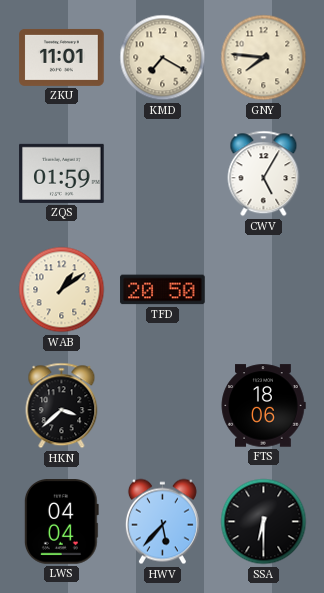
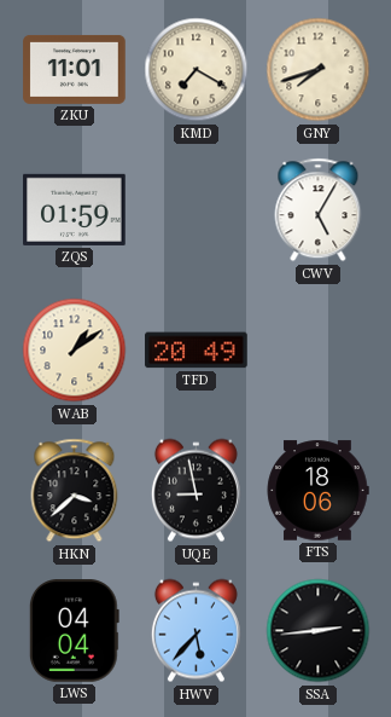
GNY: 7:46 -> 7:42
TFD: 20:50 -> 20:49
UQE: none -> 8:58
SSA: 6:30 -> 2:44
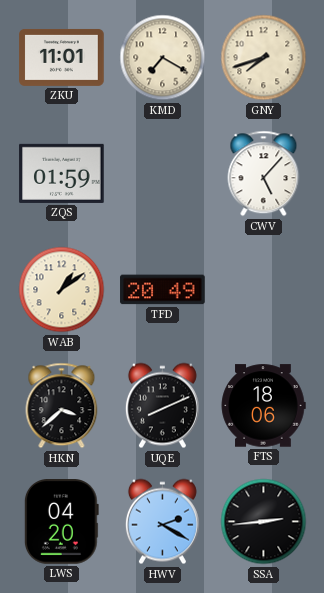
CWV: 5:05 -> 5:07
UQE: 8:58 -> 8:11
LWS: 04:04 -> 04:20
HWV: 5:37 -> 2:20
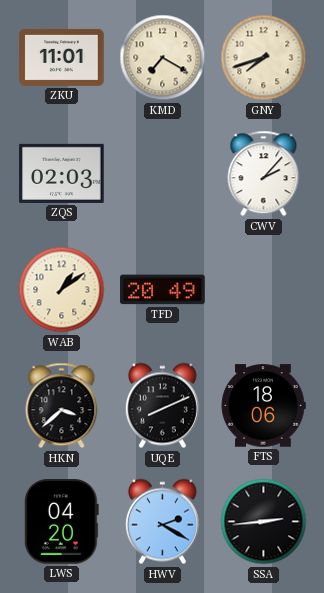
ZQS: 01:59 -> 02:03
CWV: 5:07 -> 2:07
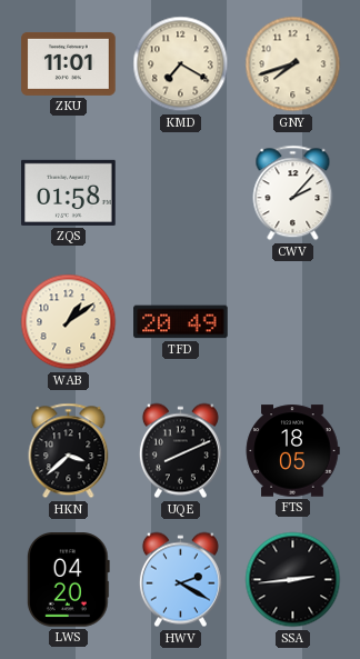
ZQS: 02:03 -> 01:58
FTS: 18:06 -> 18:05
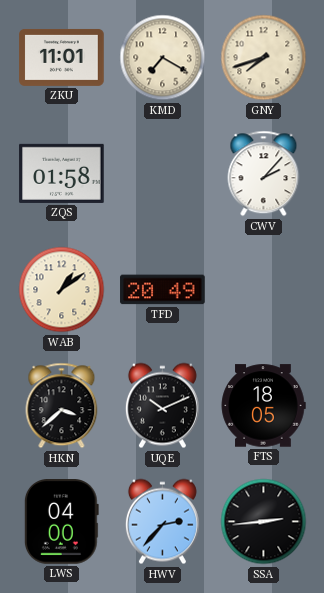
UQE: 8:11 -> 10:11
LWS: 04:20 -> 04:00
HWV: 2:20 -> 2:37
